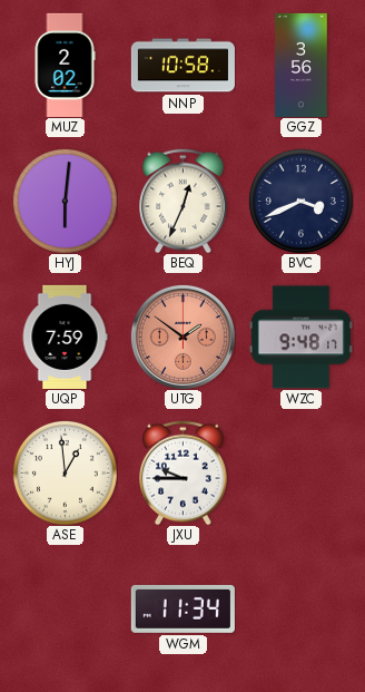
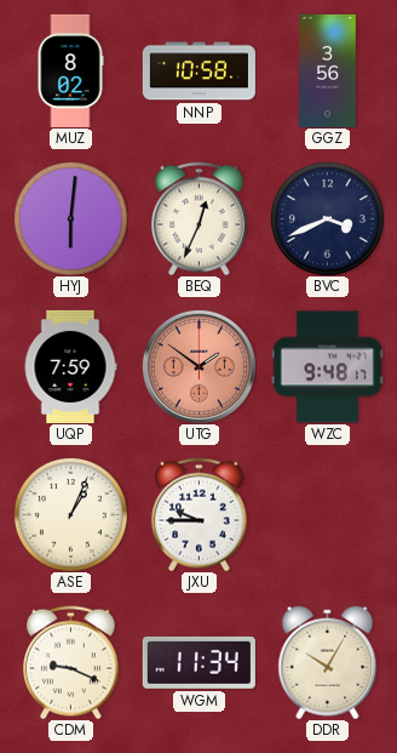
MUZ: 2:02 -> 8:02
ASE: 12:59 -> 1:04
CDM: none -> 9:19
DDR: none -> 10:05
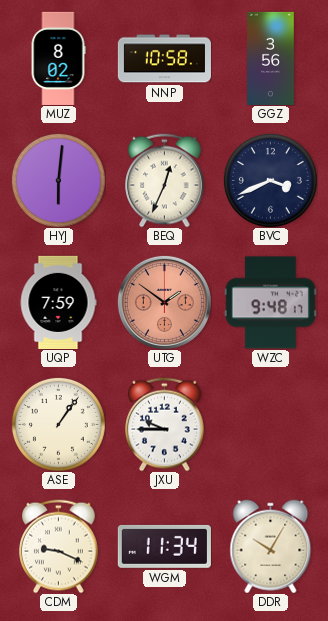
ASE: 1:04 -> 1:06
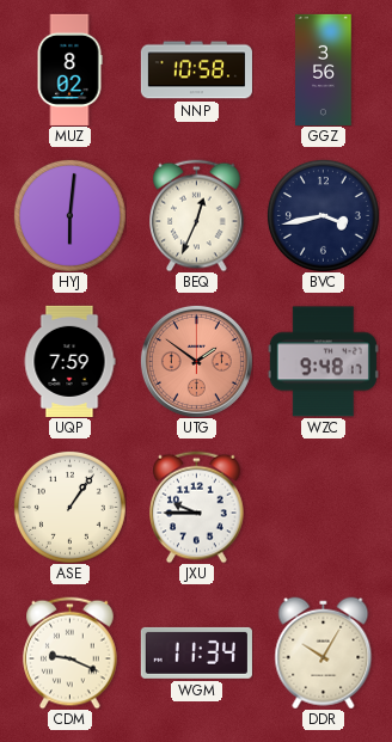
BVC: 3:41 -> 3:43
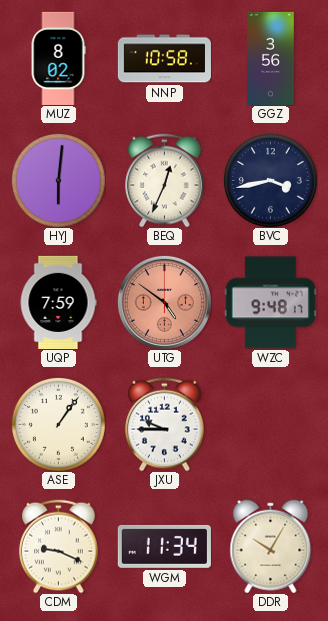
UTG: 1:51 -> 4:51
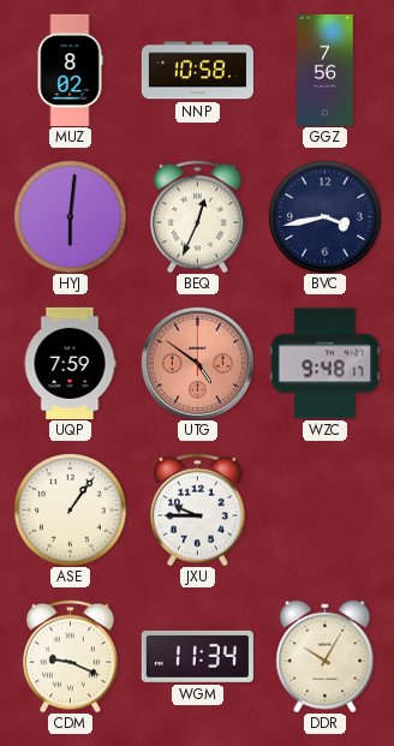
GGZ: 3:56 -> 7:56
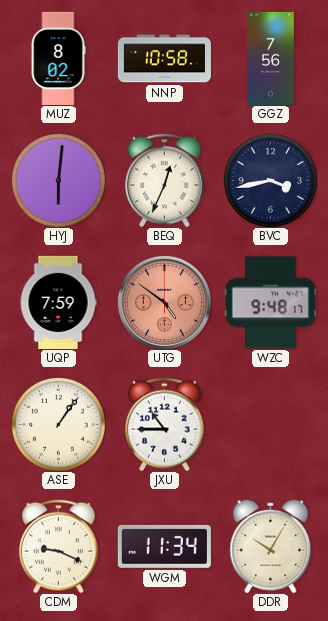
JXU: 9:45 -> 10:45
